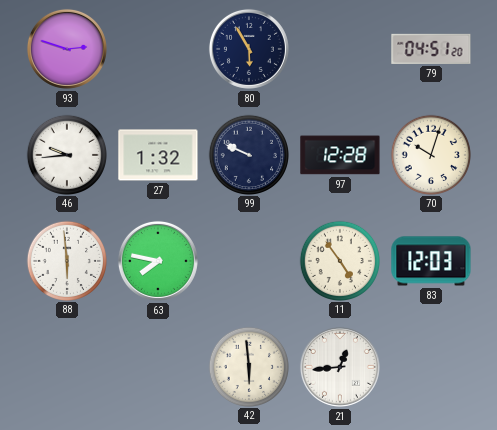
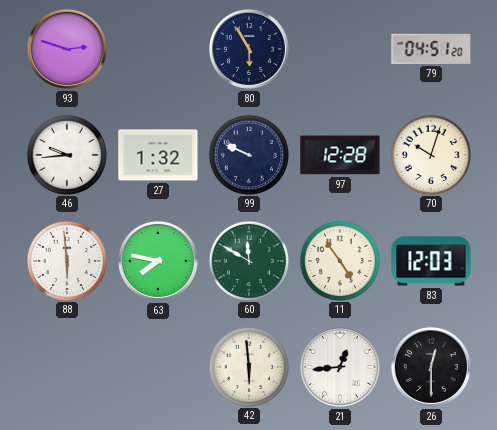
60: none -> 11:50
26: none -> 12:30
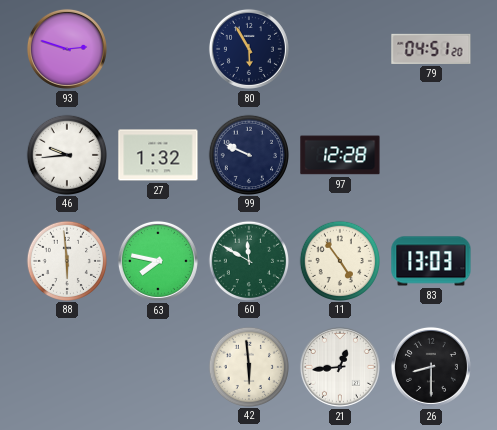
70: 10:03 -> none
83: 12:03 -> 13:03
26: 12:30 -> 8:30
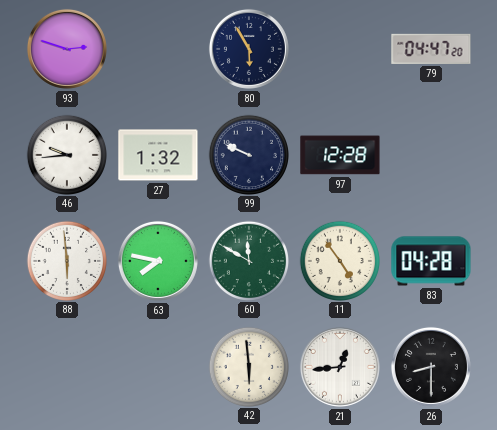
79: 04:51 -> 04:47
83: 13:03 -> 04:28
